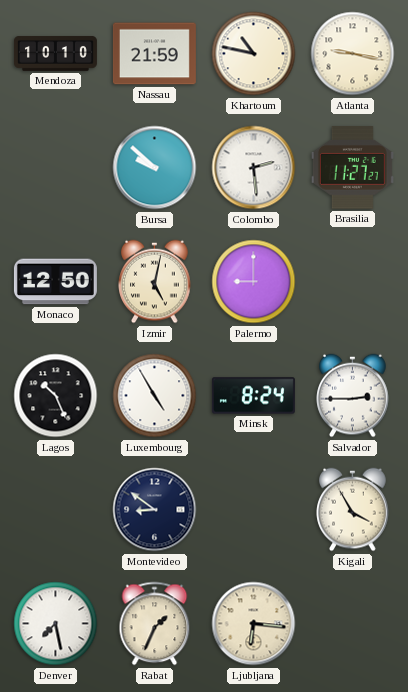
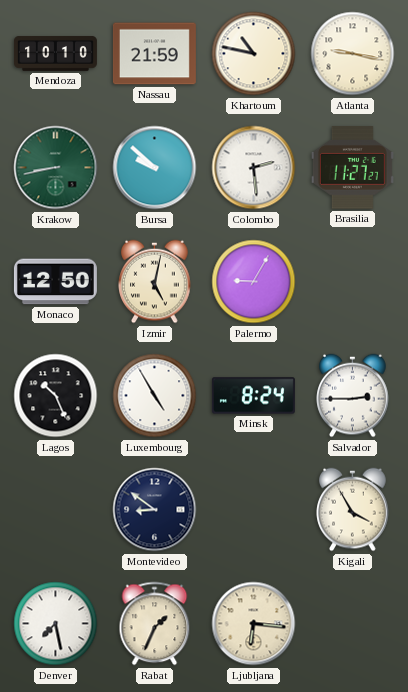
Krakow: none -> 8:43
Palermo: 9:00 -> 9:05
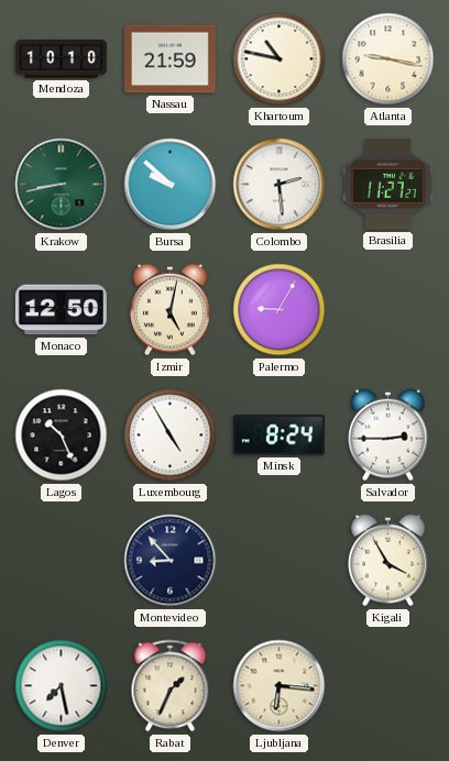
Montevideo: 8:51 -> 8:53
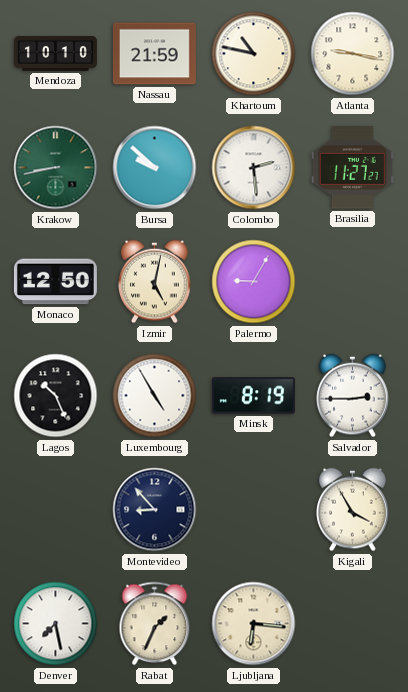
Minsk: 8:24 -> 8:19
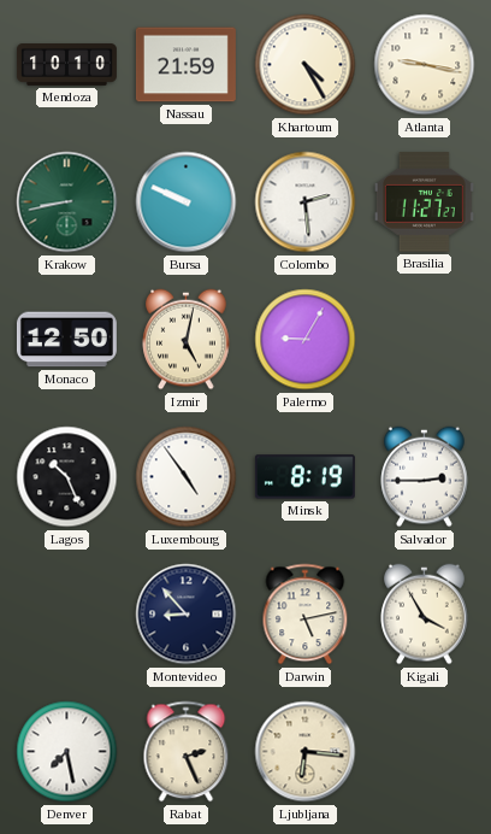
Khartoum: 10:47 -> 4:25
Bursa: 9:52 -> 9:49
Luxembourg: 4:55 -> 4:54
Darwin: none -> 5:13
Rabat: 1:34 -> 2:26
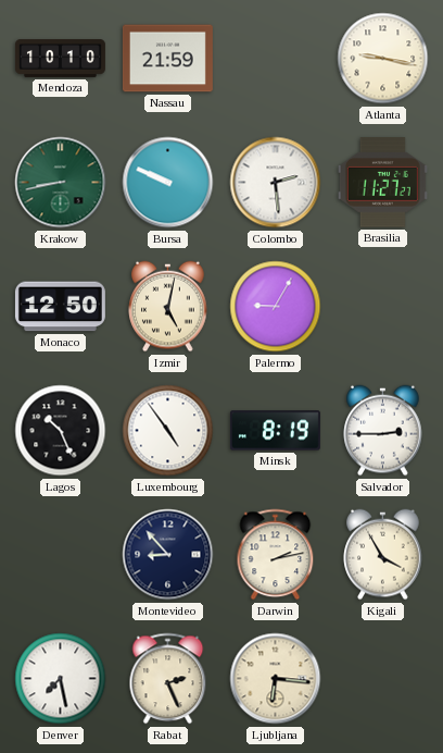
Khartoum: 4:25 -> none
Darwin: 5:13 -> 2:13
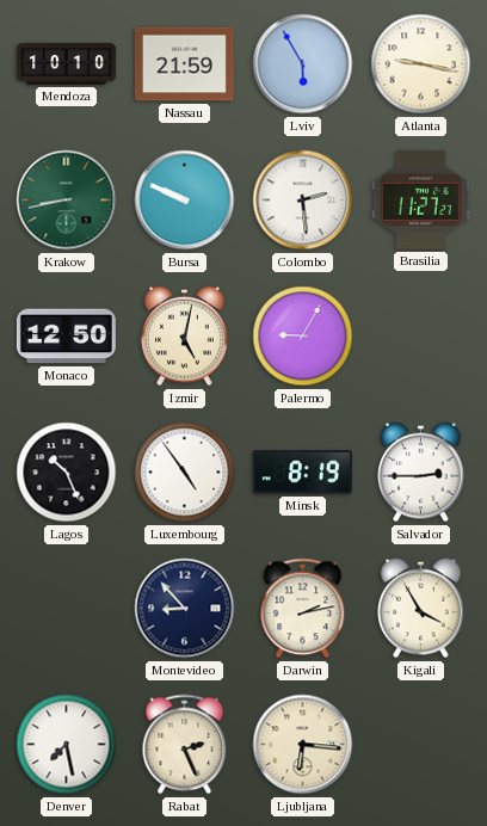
Lviv: none -> 5:55
